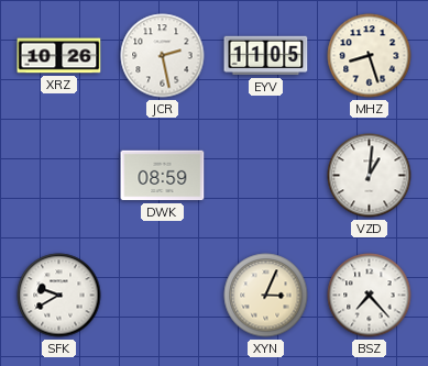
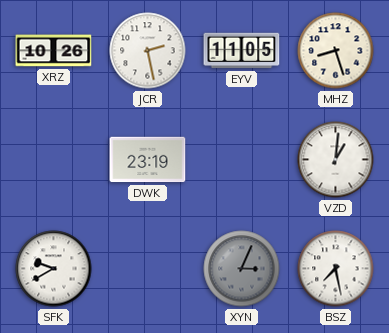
DWK: 08:59 -> 23:19
XYN dial: cream -> grey
BSZ: 7:23 -> 7:28
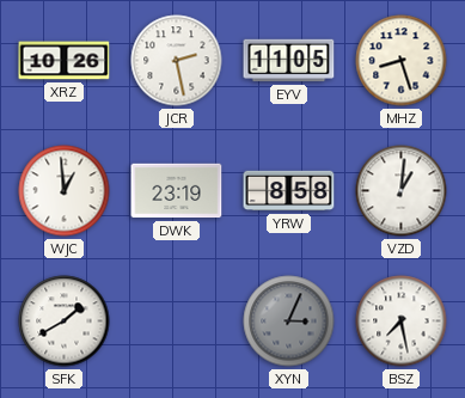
WJC: none -> 12:59
YRW: none -> 8:58
SFK: 9:40 -> 1:40
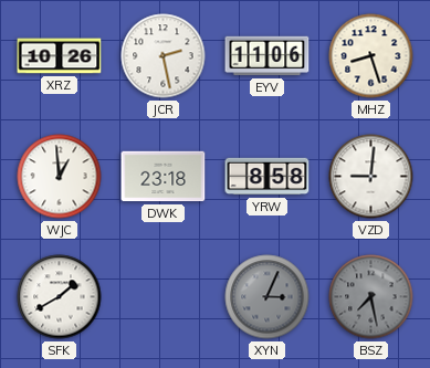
EYV: 11:05 -> 11:06
DWK: 23:19 -> 23:18
VZD: 1:01 -> 9:01
BSZ dial: white -> grey
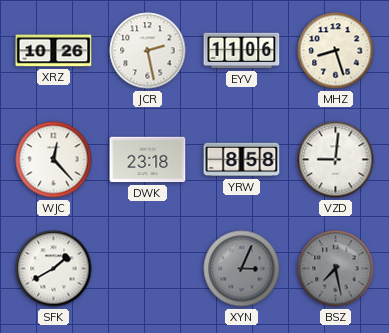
WJC: 12:59 -> 12:23
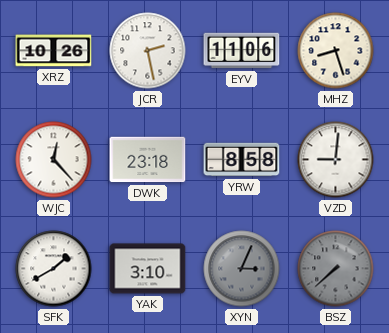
YAK: none -> 3:10
BSZ: 7:28 -> 7:38
